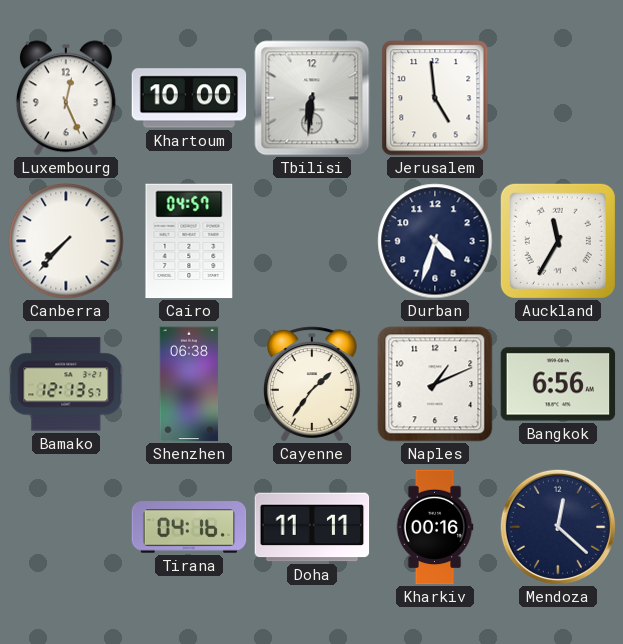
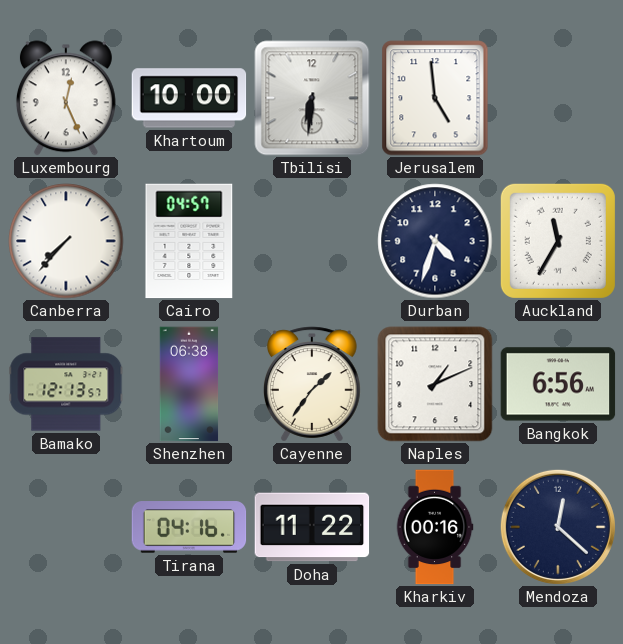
Doha: 11:11 -> 11:22
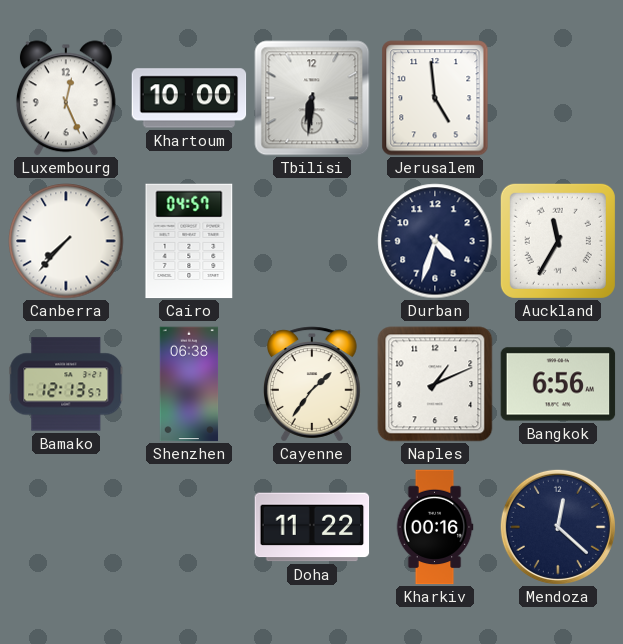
Tirana: 04:16 -> none
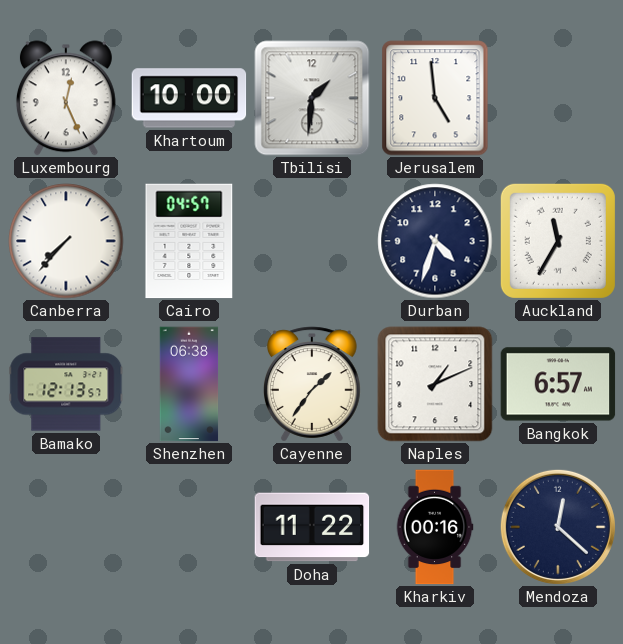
Tbilisi: 6:31 -> 1:31
Bangkok: 6:56 -> 6:57
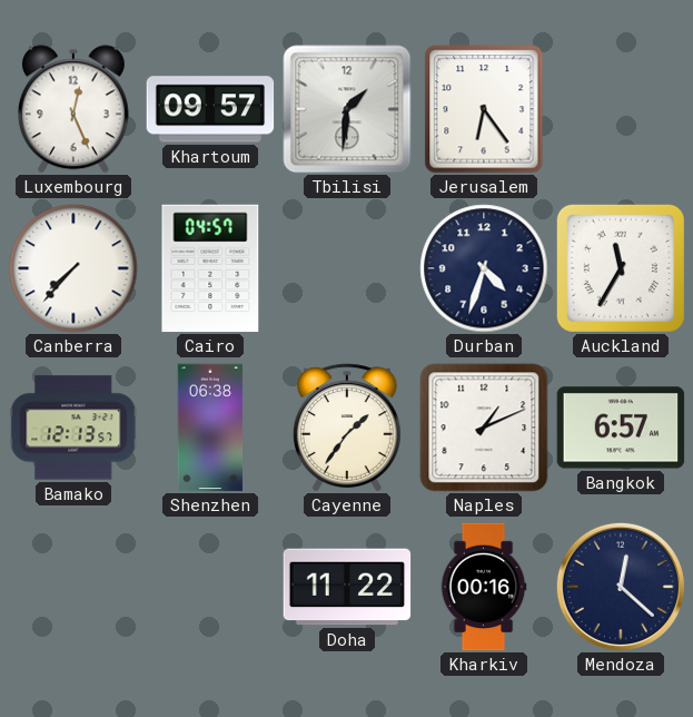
Khartoum: 10:00 -> 09:57
Jerusalem: 4:59 -> 6:24
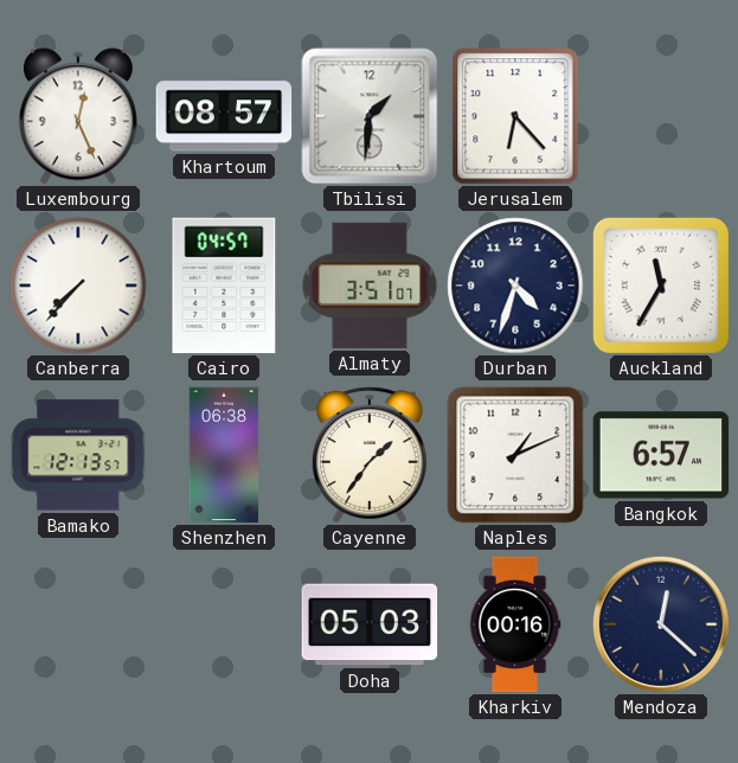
Khartoum: 09:57 -> 08:57
Jerusalem: 6:24 -> 6:23
Almaty: none -> 3:51
Doha: 11:22 -> 05:03
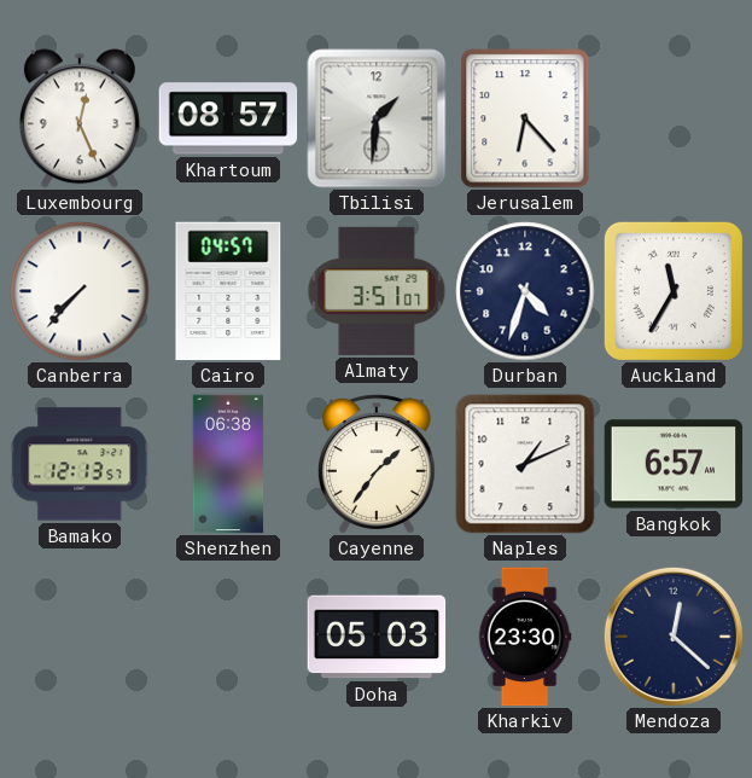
Kharkiv: 00:16 -> 23:30
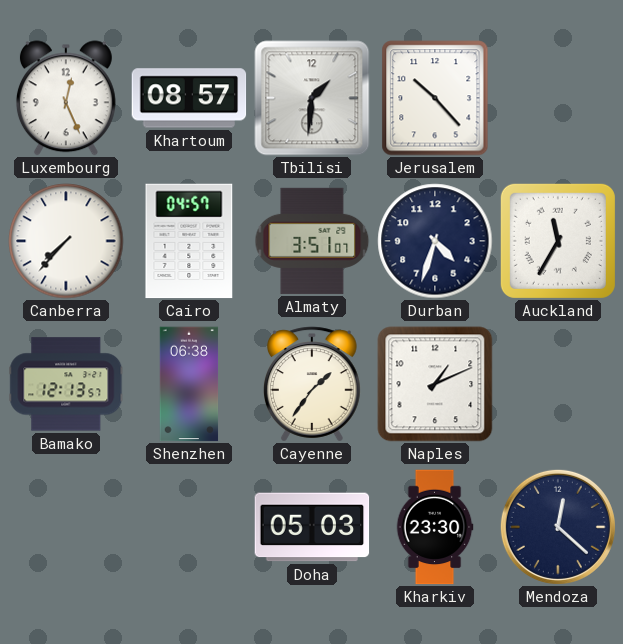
Jerusalem: 6:23 -> 10:23
Bangkok: 6:57 -> none
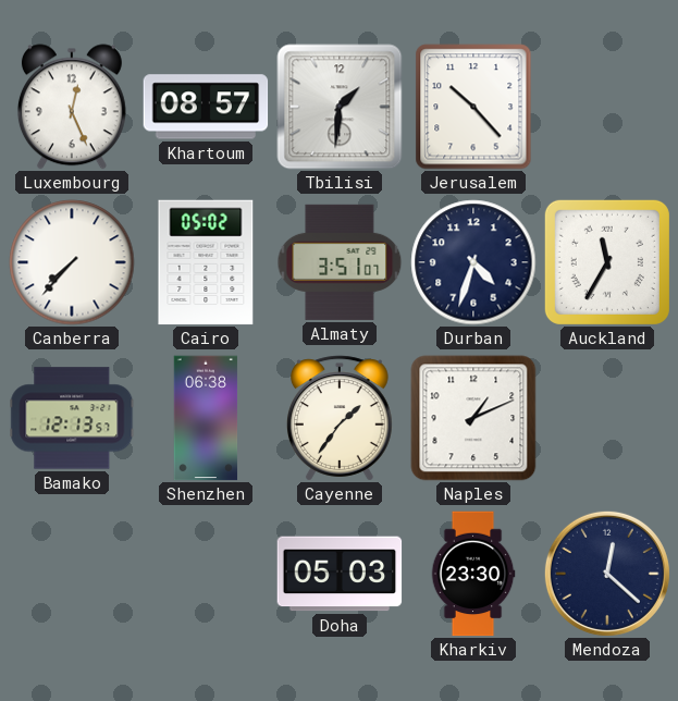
Cairo: 04:57 -> 05:02
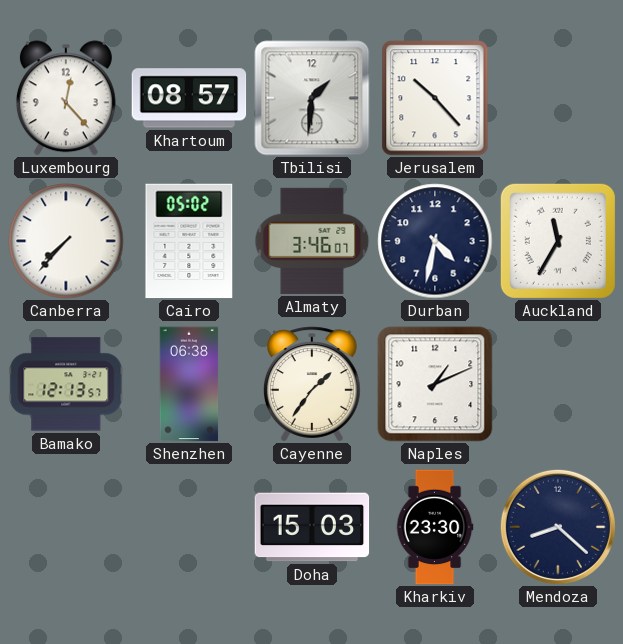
Luxembourg: 12:26 -> 12:23
Almaty: 3:51 -> 3:46
Durban: 4:33 -> 4:32
Doha: 05:03 -> 15:03
Mendoza: 12:22 -> 8:22
